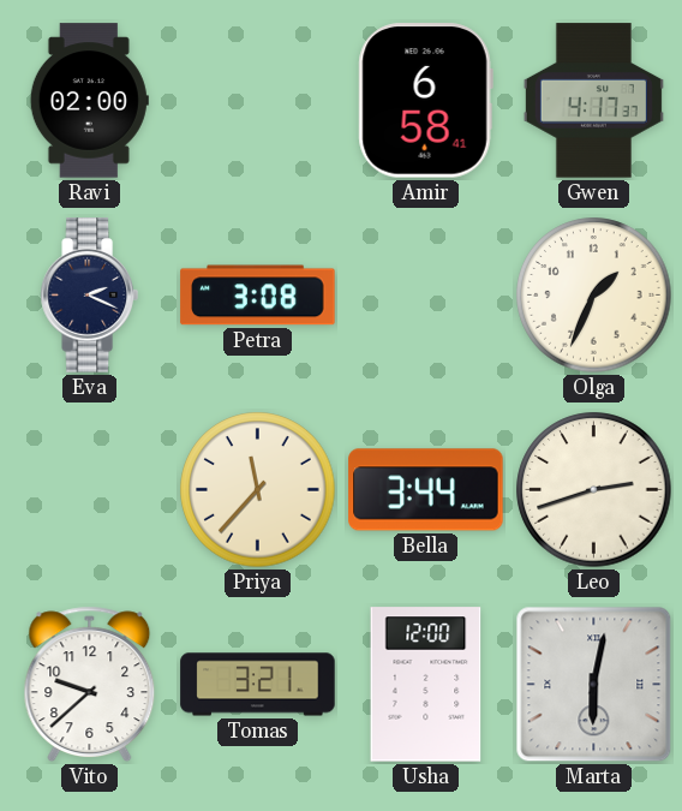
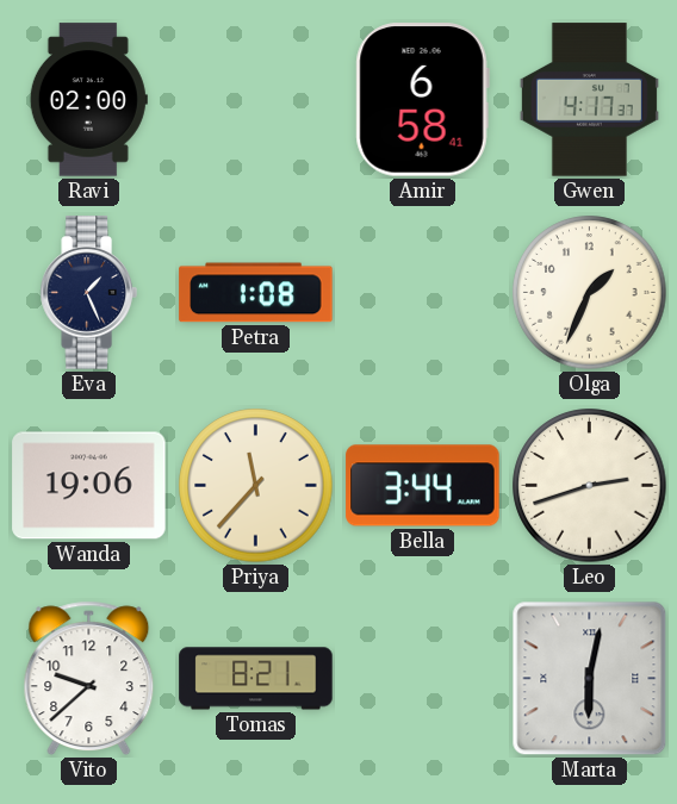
Eva: 2:19 -> 1:26
Petra: 3:08 -> 1:08
Wanda: none -> 19:06
Tomas: 3:21 -> 8:21
Usha: 12:00 -> none
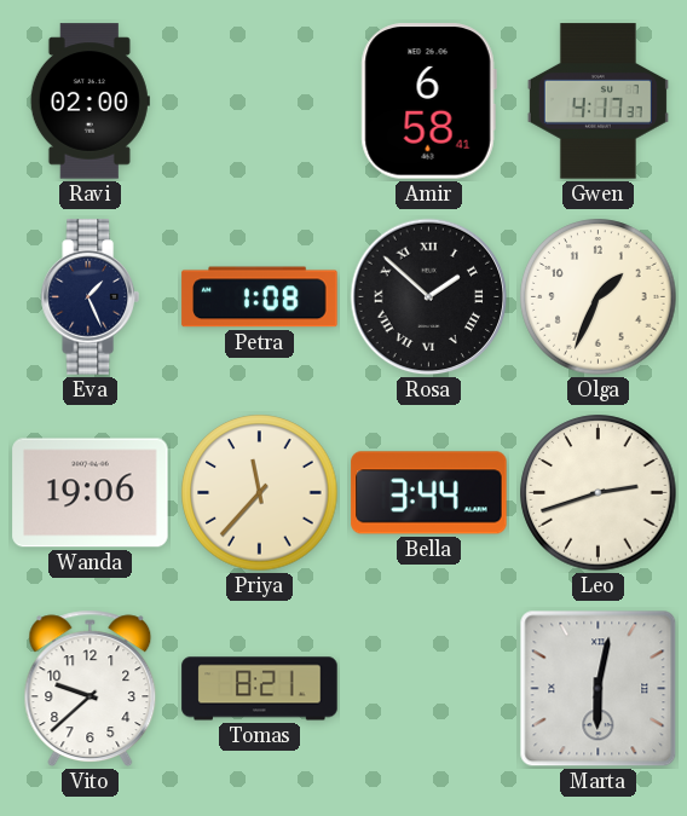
Rosa: none -> 1:52
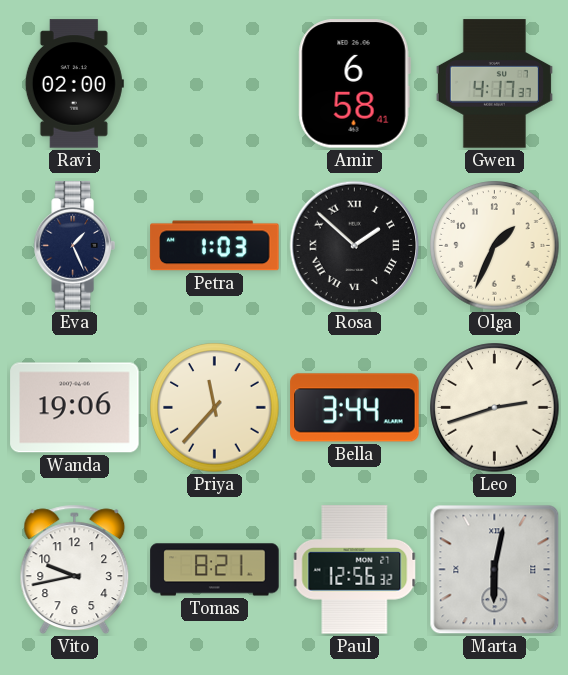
Petra: 1:08 -> 1:03
Vito: 9:38 -> 9:43
Paul: none -> 12:56
